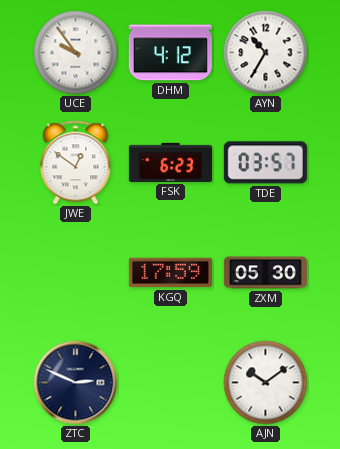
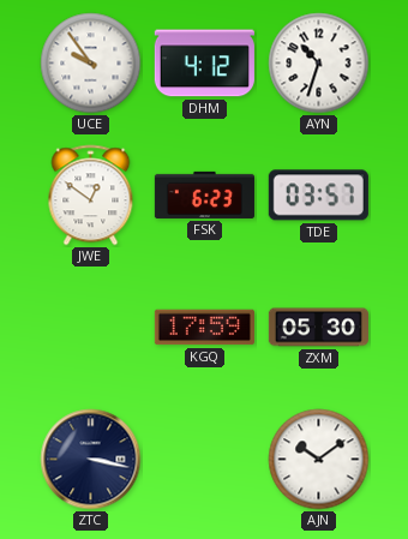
AYN: 10:35 -> 10:33
ZTC: 2:49 -> 3:17
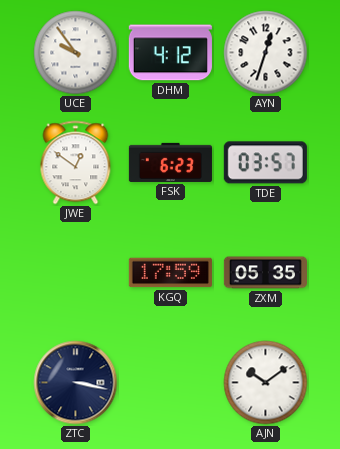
AYN: 10:33 -> 12:33
ZXM: 05:30 -> 05:35
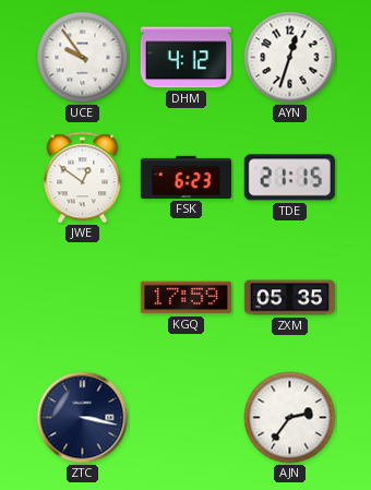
TDE: 03:57 -> 21:15
AJN: 10:09 -> 2:36
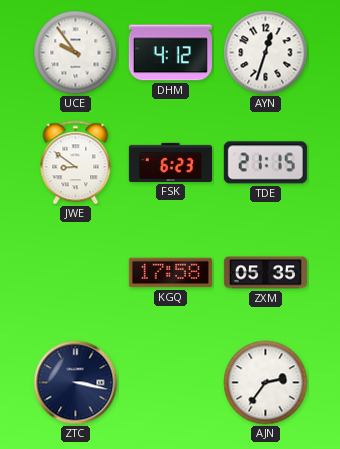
JWE: 12:51 -> 8:51
KGQ: 17:59 -> 17:58
